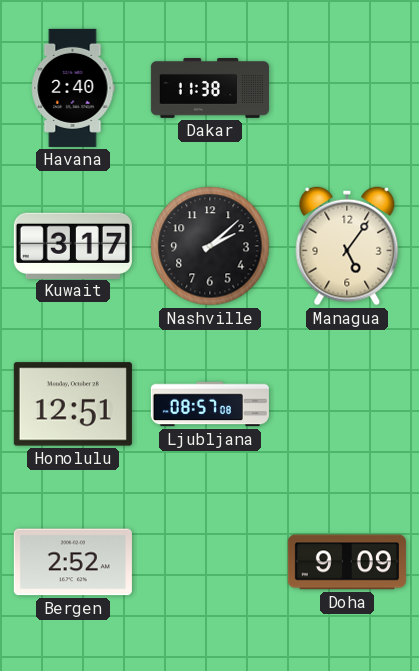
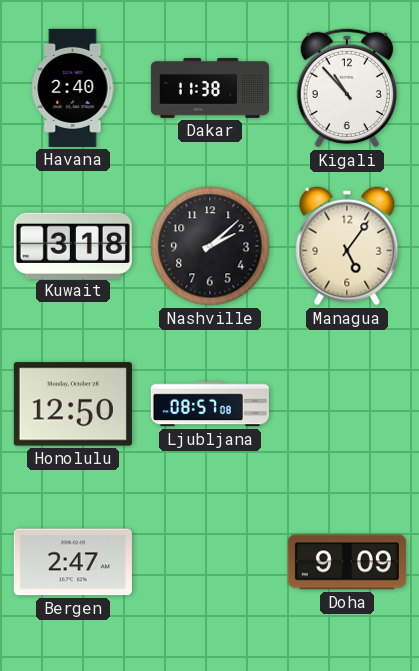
Kigali: none -> 10:53
Kuwait: 3:17 -> 3:18
Honolulu: 12:51 -> 12:50
Bergen: 2:52 -> 2:47
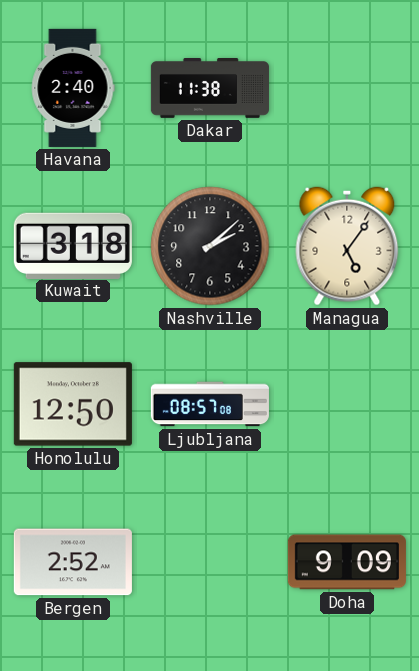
Kigali: 10:53 -> none
Bergen: 2:47 -> 2:52
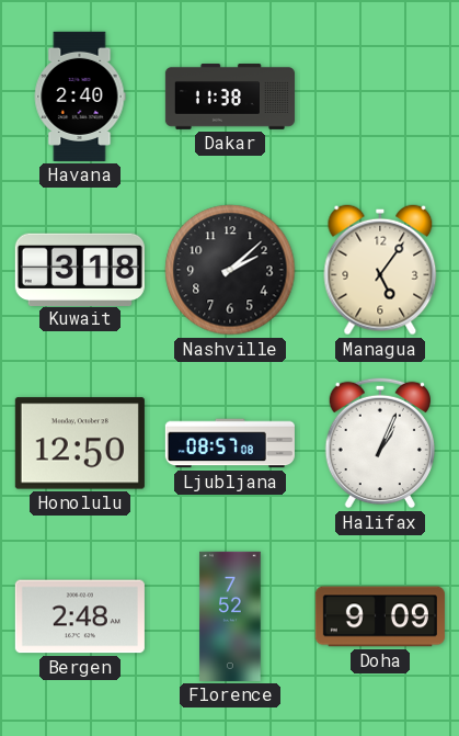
Halifax: none -> 1:04
Bergen: 2:52 -> 2:48
Florence: none -> 7:52
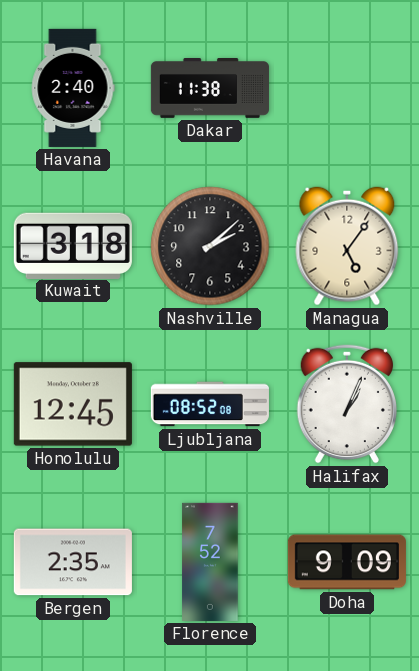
Honolulu: 12:50 -> 12:45
Ljubljana: 08:57 -> 08:52
Bergen: 2:48 -> 2:35
